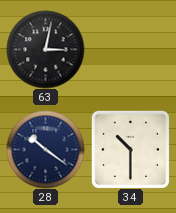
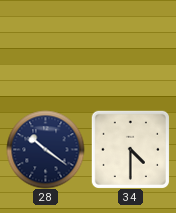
63: 3:02 -> none
34: 10:30 -> 4:30
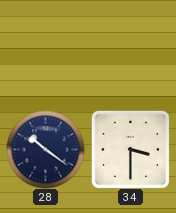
34: 4:30 -> 3:30
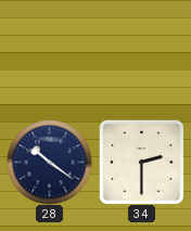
34: 3:30 -> 2:30
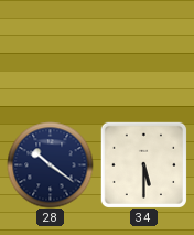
34: 2:30 -> 5:30
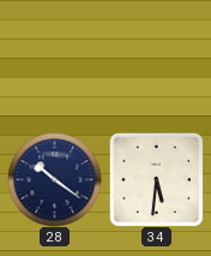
34: 5:30 -> 5:31
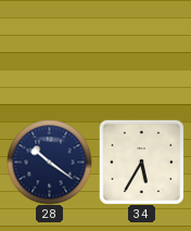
34: 5:31 -> 5:35
